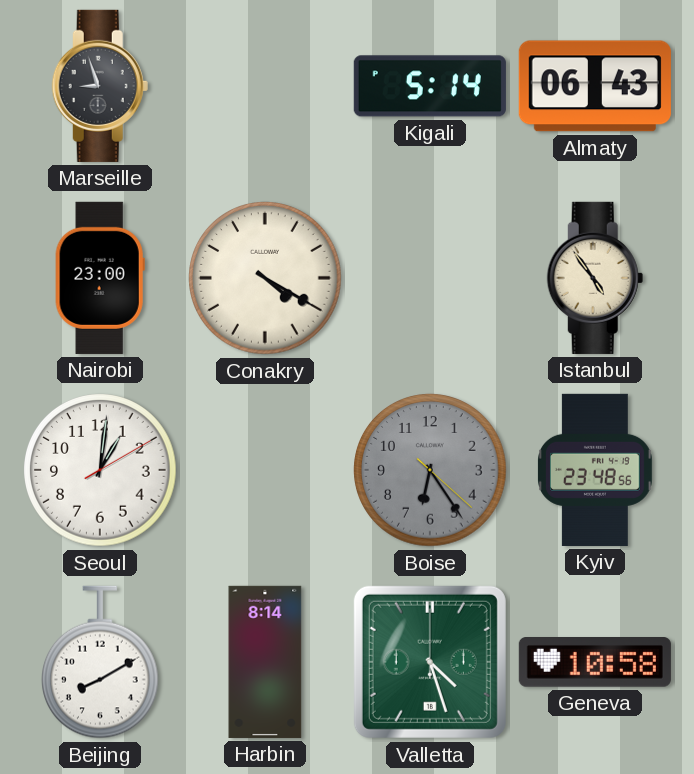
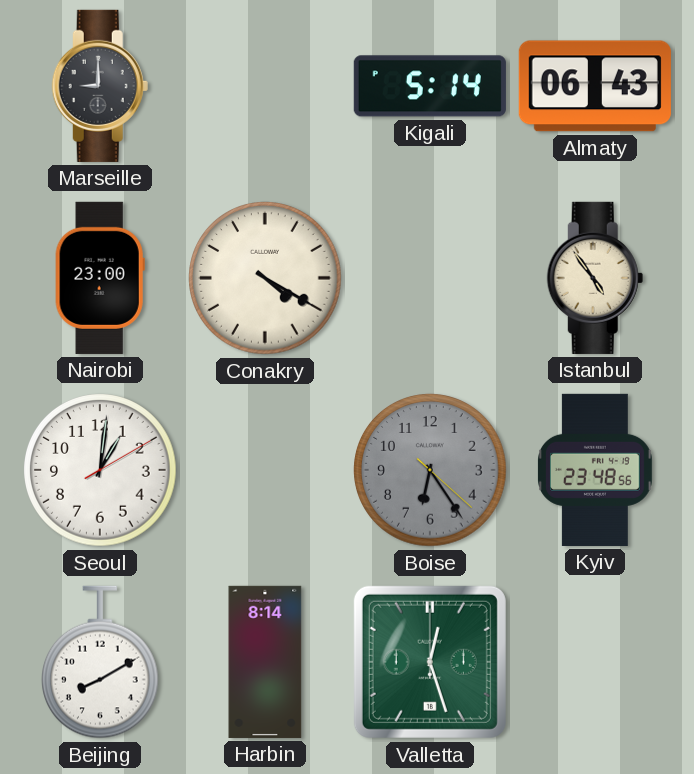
Marseille: 8:57 -> 9:00
Valletta: 4:27 -> 12:27
Geneva: 10:58 -> none
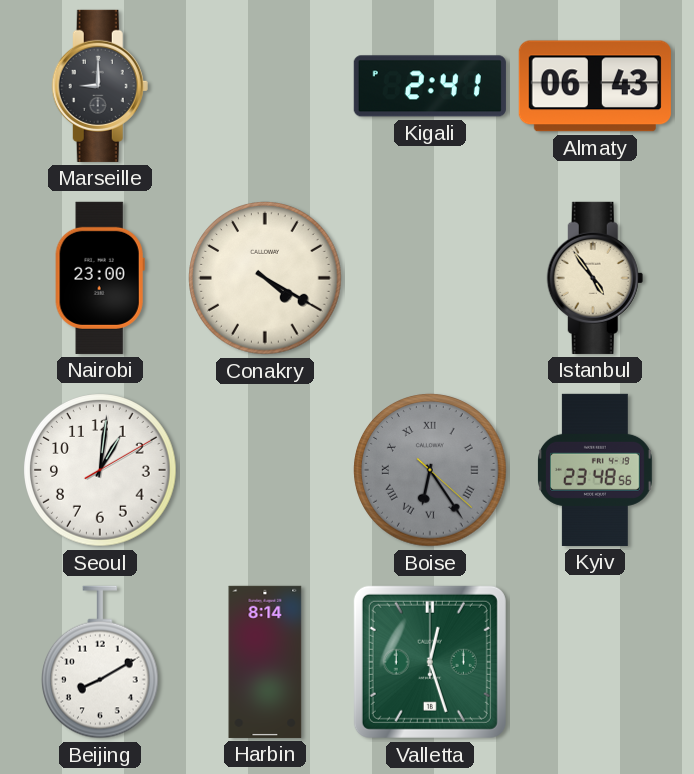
Kigali: 5:14 -> 2:41
Boise numerals: Arabic -> Roman
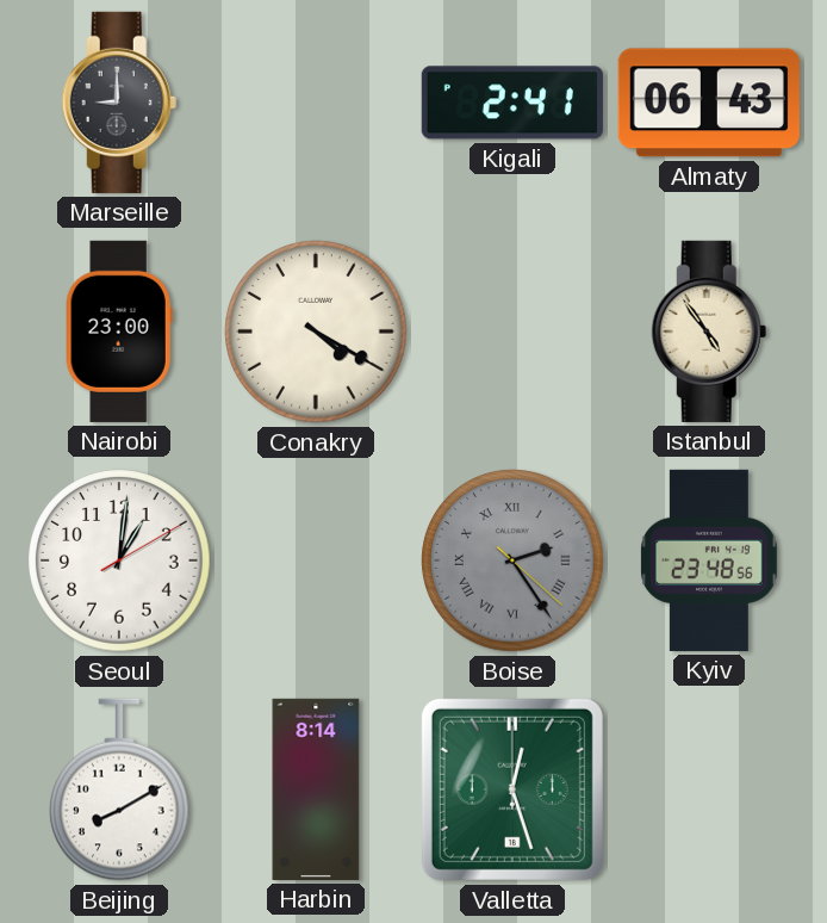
Boise: 6:24 -> 2:24
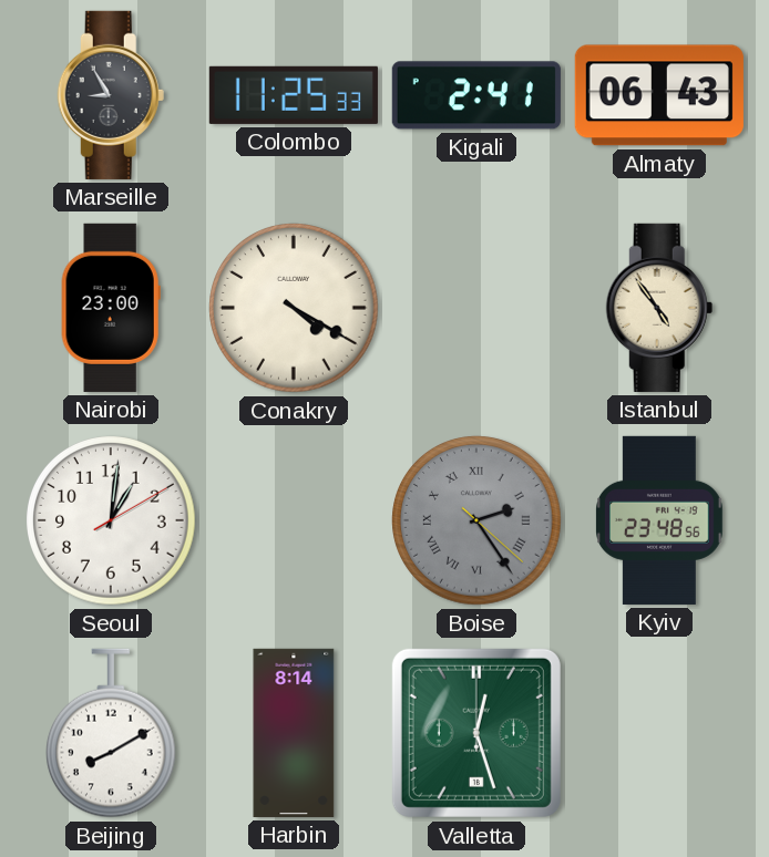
Marseille: 9:00 -> 8:55
Colombo: none -> 11:25
